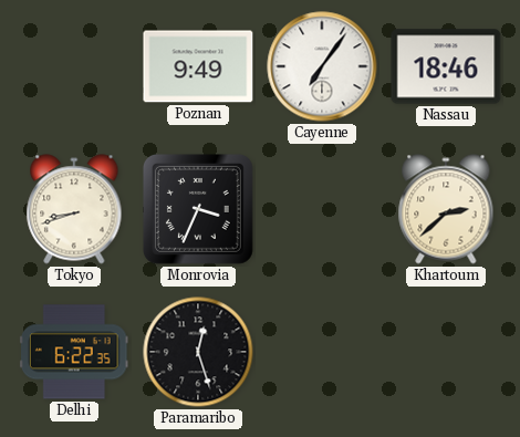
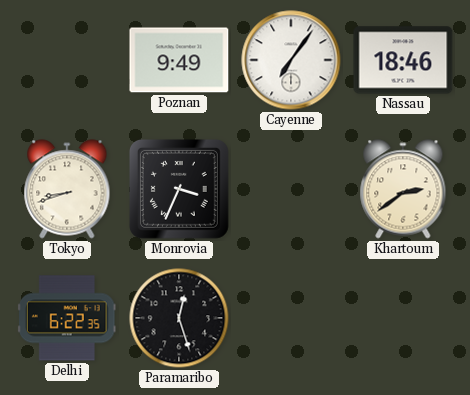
Khartoum: 2:38 -> 2:39
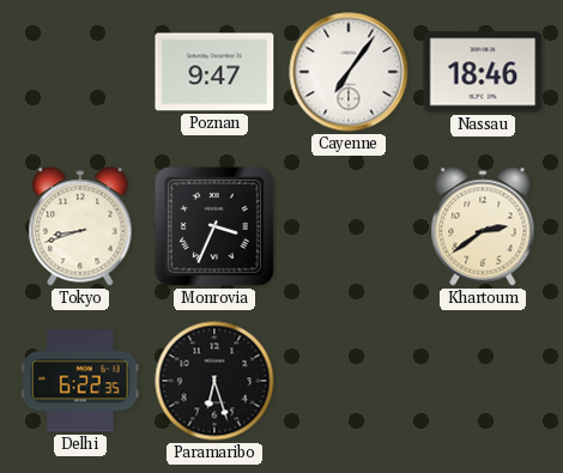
Poznan: 9:49 -> 9:47
Paramaribo: 12:27 -> 6:27
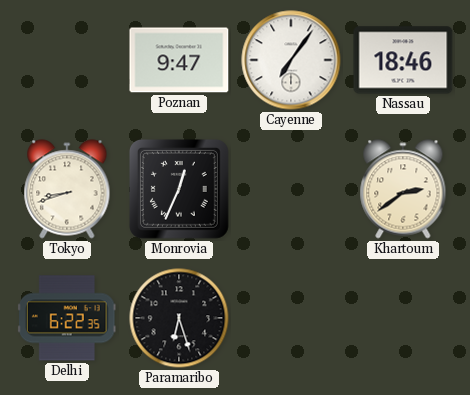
Monrovia: 3:34 -> 12:34
